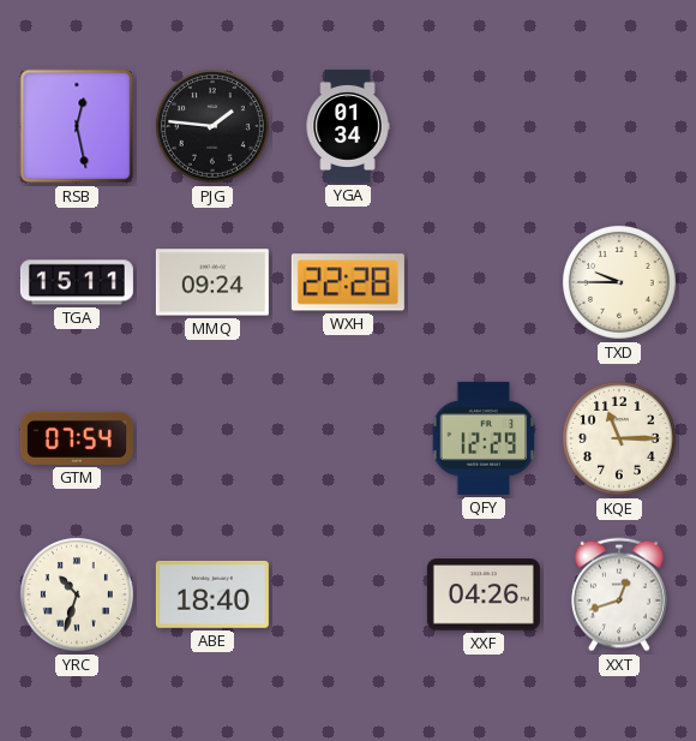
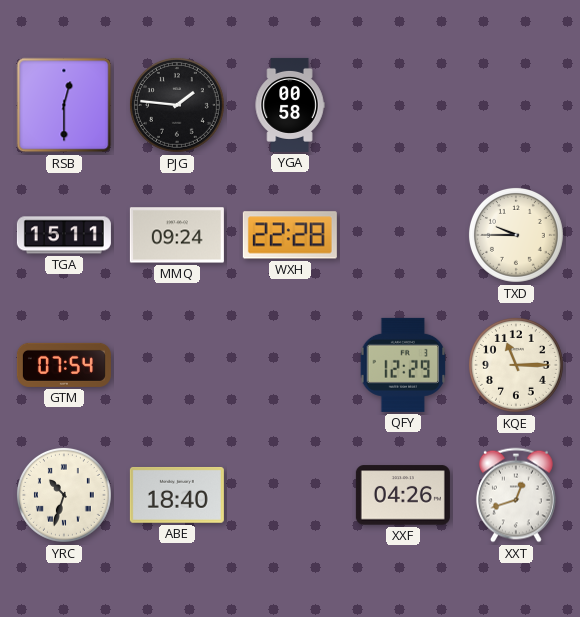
RSB: 12:28 -> 12:30
YGA: 01:34 -> 00:58
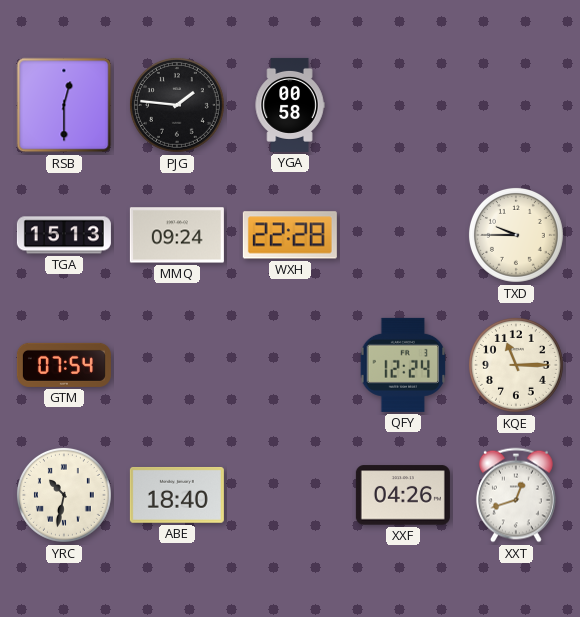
TGA: 15:11 -> 15:13
QFY: 12:29 -> 12:24
YRC: 10:33 -> 10:32
